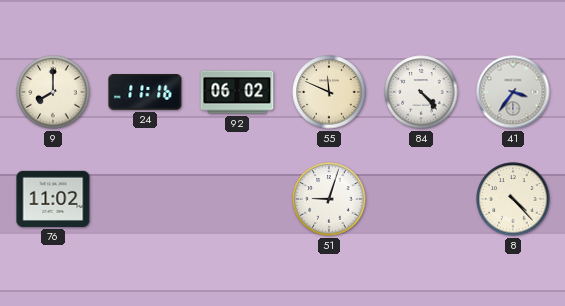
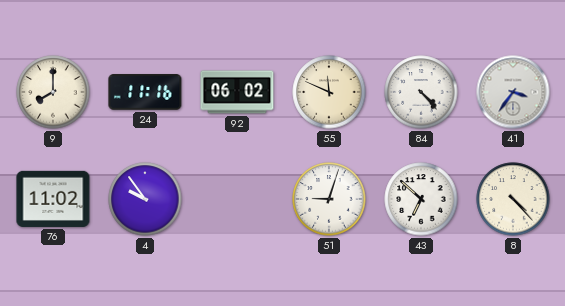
4: none -> 9:54
43: none -> 6:52
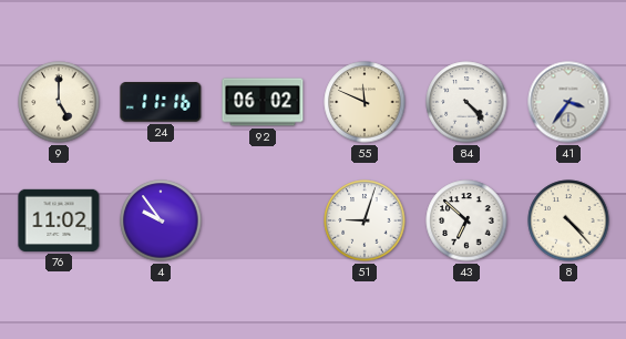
9: 8:00 -> 5:00
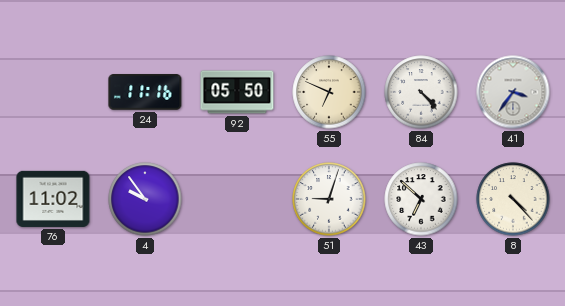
9: 5:00 -> none
92: 06:02 -> 05:50
55: 11:49 -> 6:49
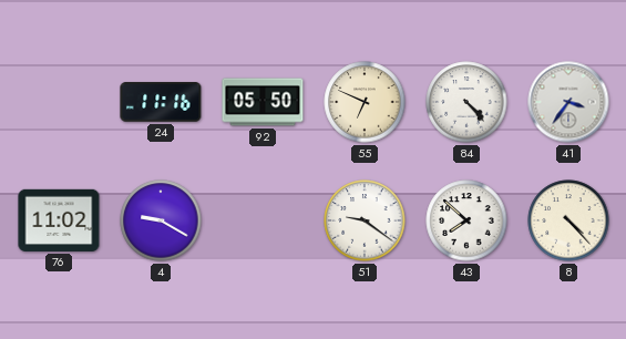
4: 9:54 -> 9:20
51: 9:03 -> 9:21
43: 6:52 -> 7:52
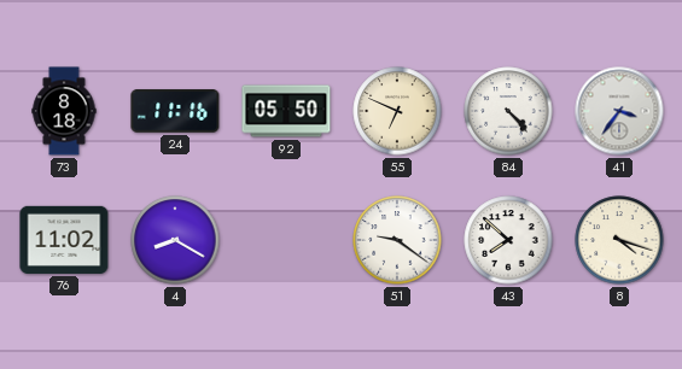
73: none -> 8:18
4: 9:20 -> 8:20
8: 4:23 -> 4:18
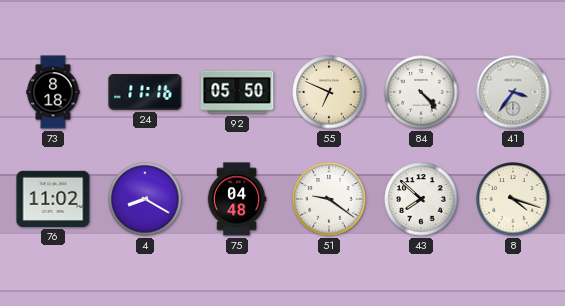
75: none -> 04:48
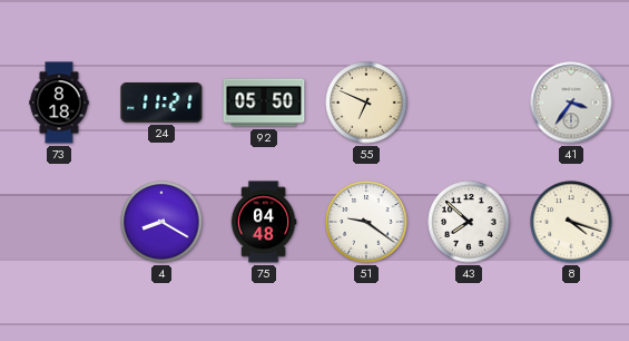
24: 11:16 -> 11:21
84: 4:23 -> none
76: 11:02 -> none
